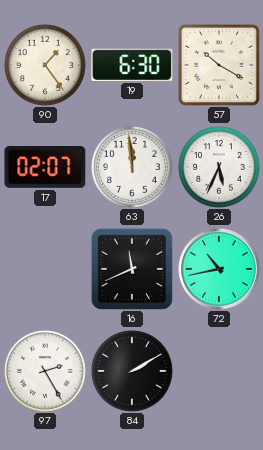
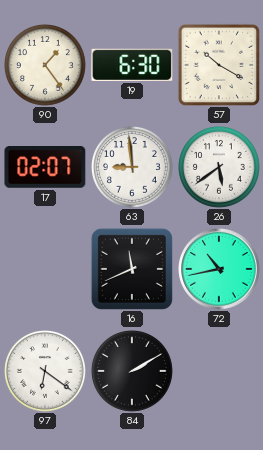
63: 11:59 -> 8:59
26: 5:34 -> 5:39
97: 2:25 -> 6:21
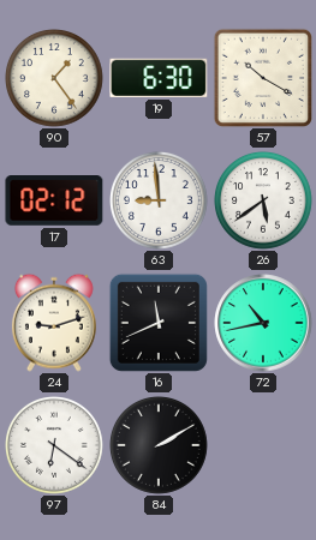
17: 02:07 -> 02:12
24: none -> 9:12
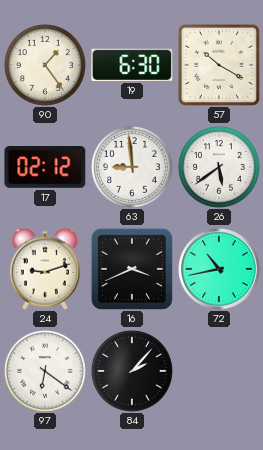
16: 11:41 -> 3:41
84: 2:10 -> 2:07
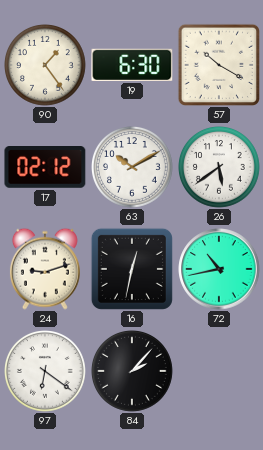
63: 8:59 -> 10:10
16: 3:41 -> 12:32
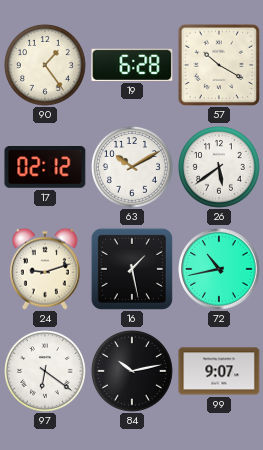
19: 6:30 -> 6:28
16: 12:32 -> 1:28
84: 2:07 -> 10:13
99: none -> 9:07
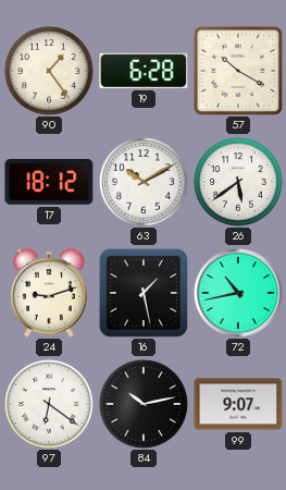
17: 02:12 -> 18:12
